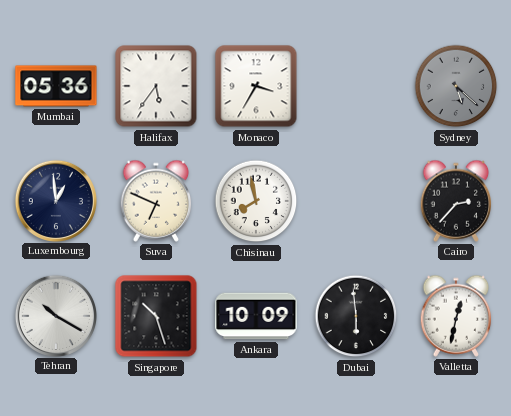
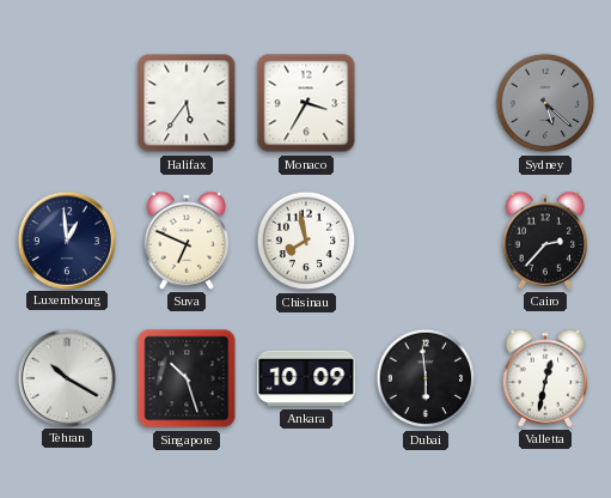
Mumbai: 05:36 -> none
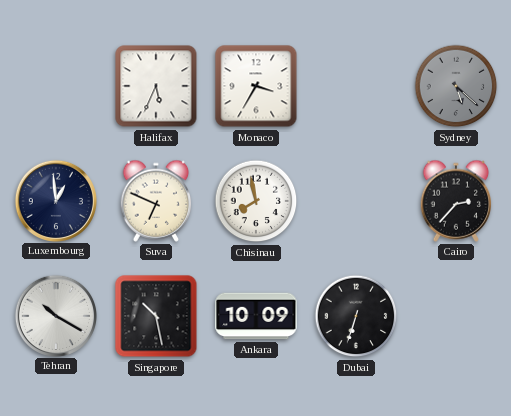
Halifax: 5:36 -> 5:34
Singapore: 10:27 -> 10:28
Dubai: 5:59 -> 6:33
Valletta: 12:32 -> none
